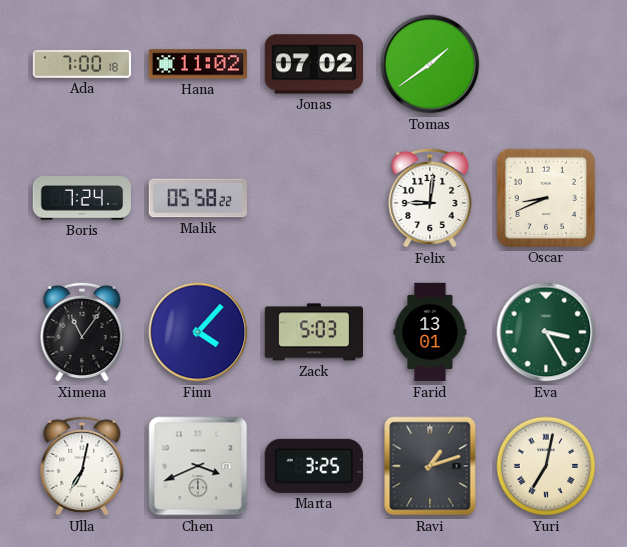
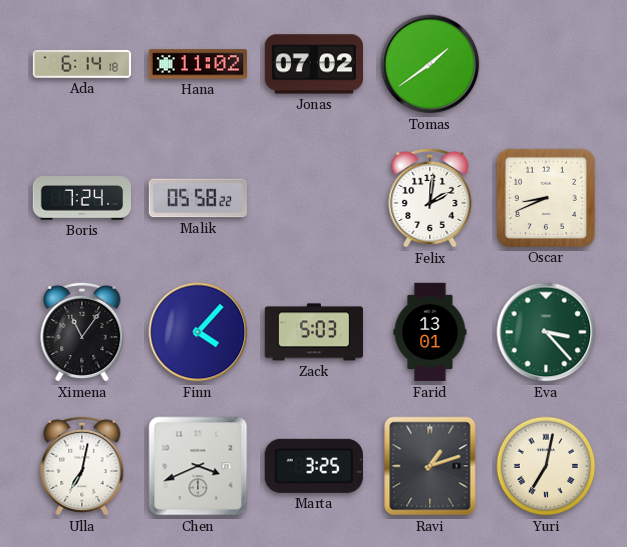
Ada: 7:00 -> 6:14
Felix: 9:01 -> 2:01
Eva: 3:25 -> 3:23
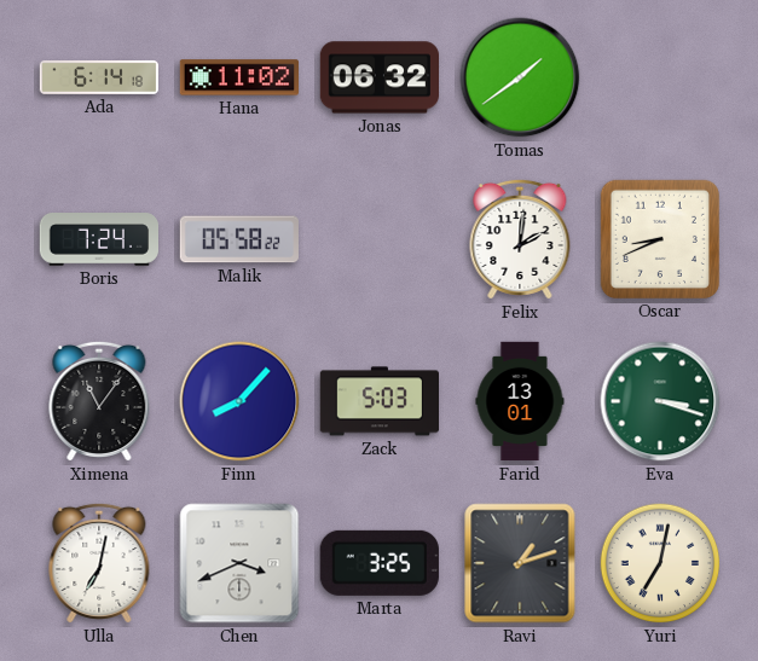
Jonas: 07:02 -> 06:32
Finn: 4:07 -> 8:07
Eva: 3:23 -> 3:18
